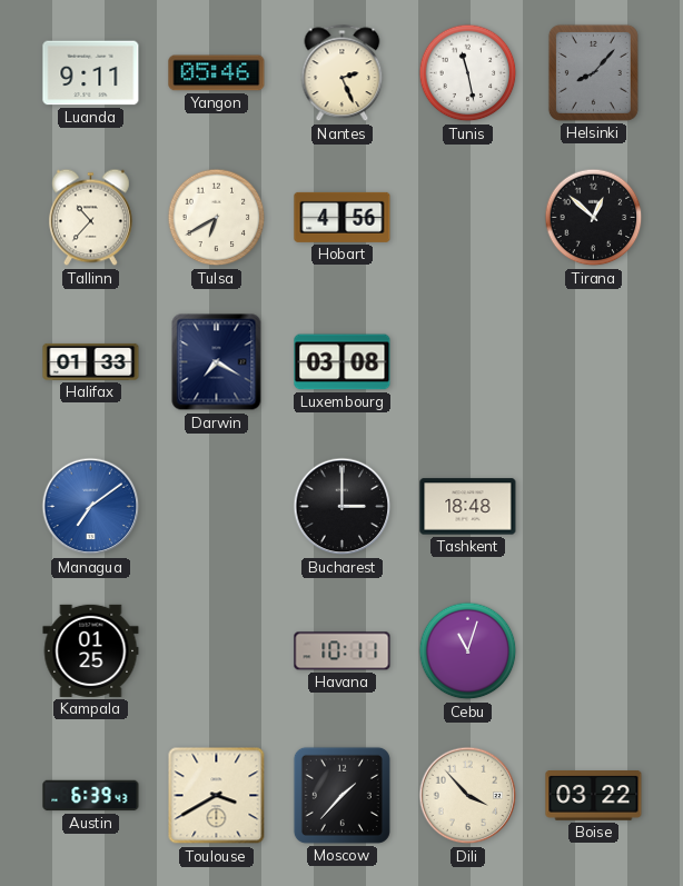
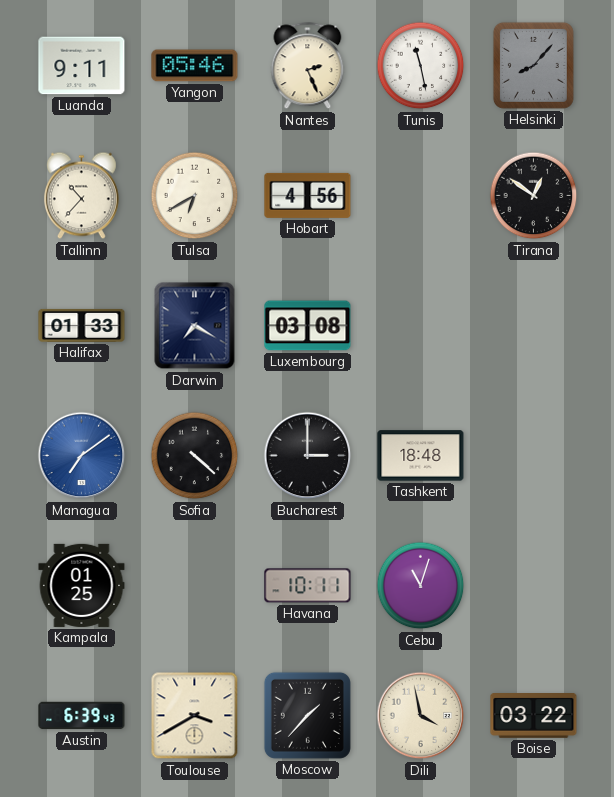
Tirana: 12:52 -> 12:51
Sofia: none -> 4:22
Dili: 3:53 -> 3:58
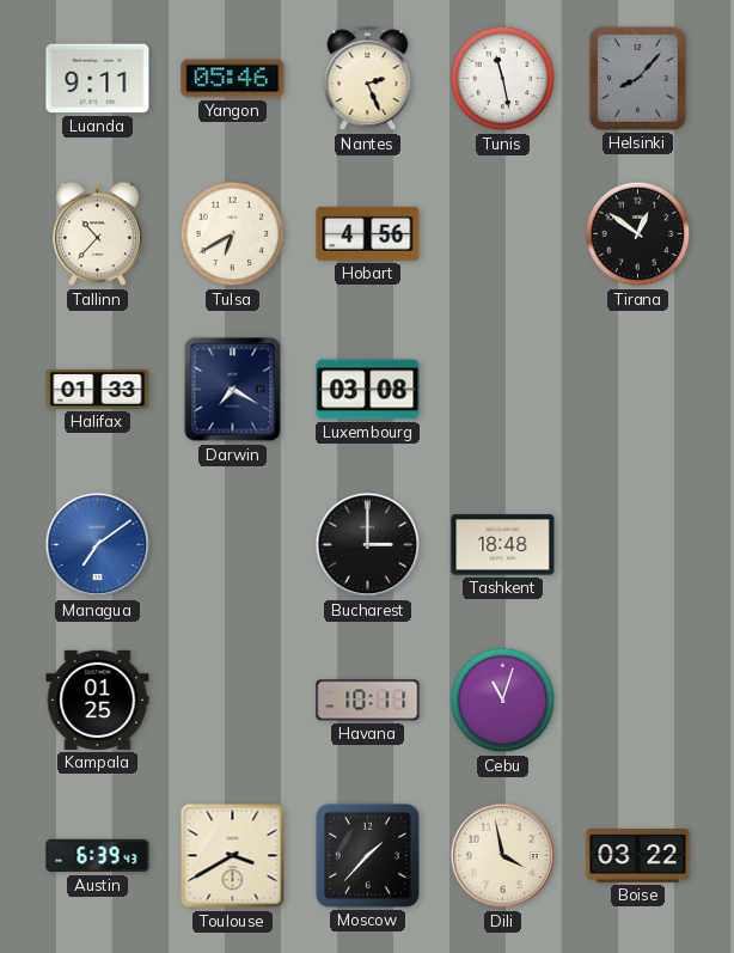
Sofia: 4:22 -> none
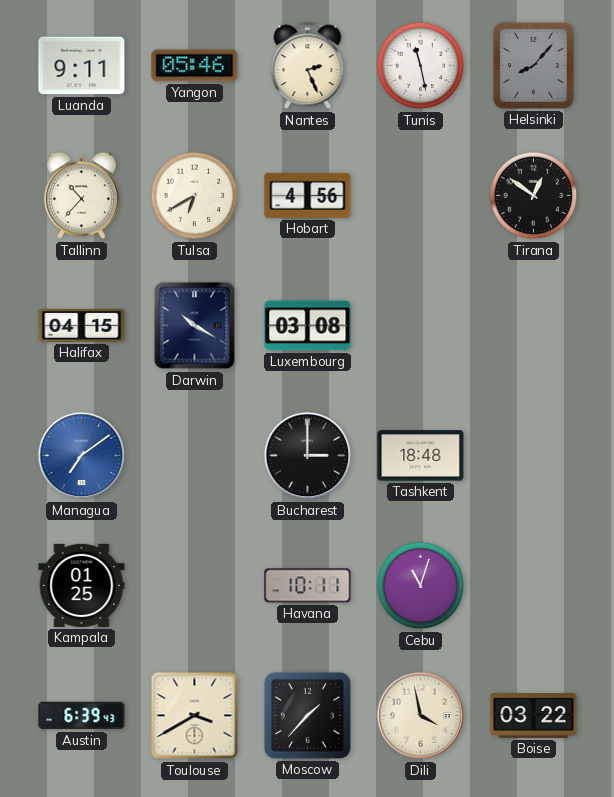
Halifax: 01:33 -> 04:15
Darwin: 7:20 -> 10:20
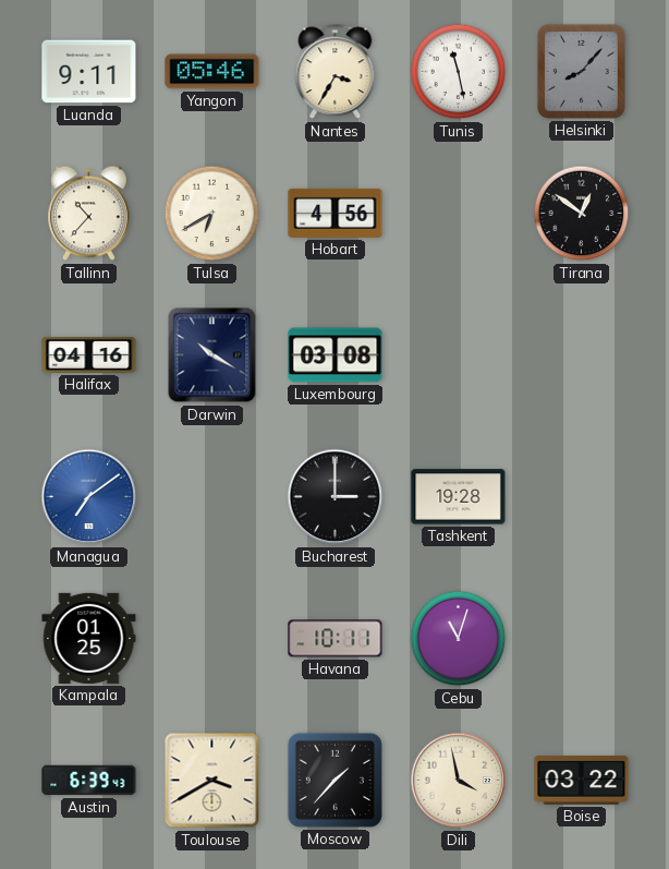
Nantes: 2:26 -> 3:35
Halifax: 04:15 -> 04:16
Tashkent: 18:48 -> 19:28
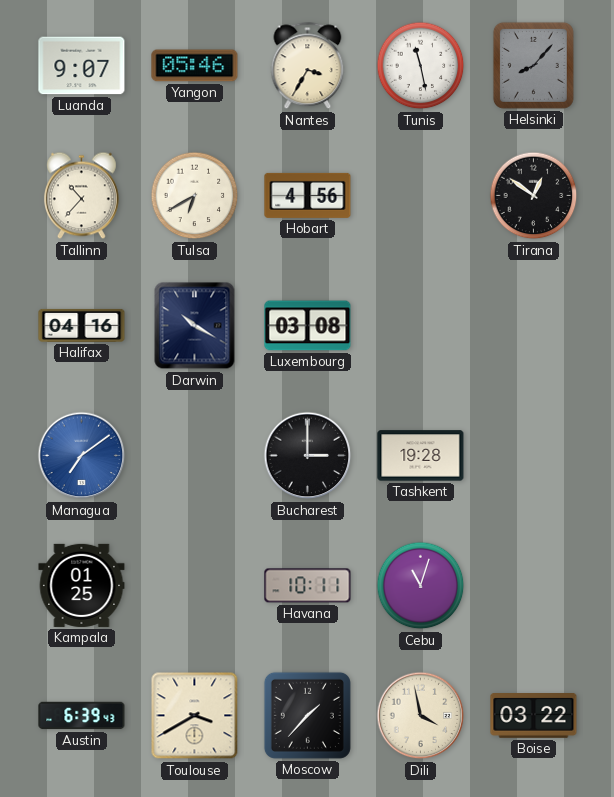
Luanda: 9:11 -> 9:07
